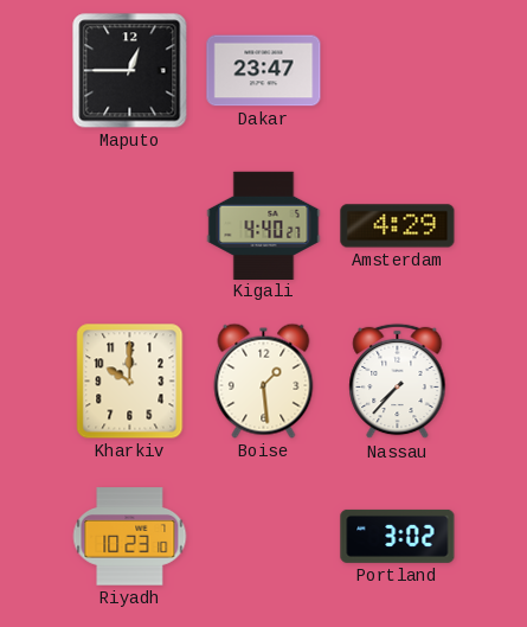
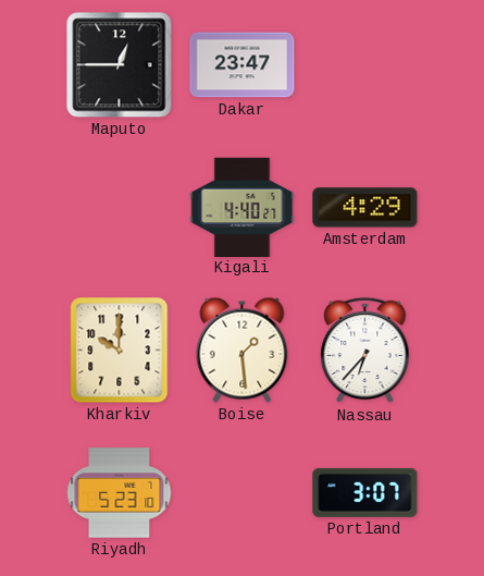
Nassau: 7:37 -> 6:37
Riyadh: 10:23 -> 5:23
Portland: 3:02 -> 3:07
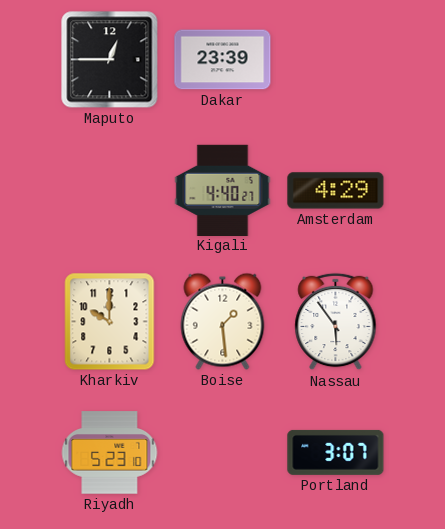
Dakar: 23:47 -> 23:39
Nassau: 6:37 -> 5:54
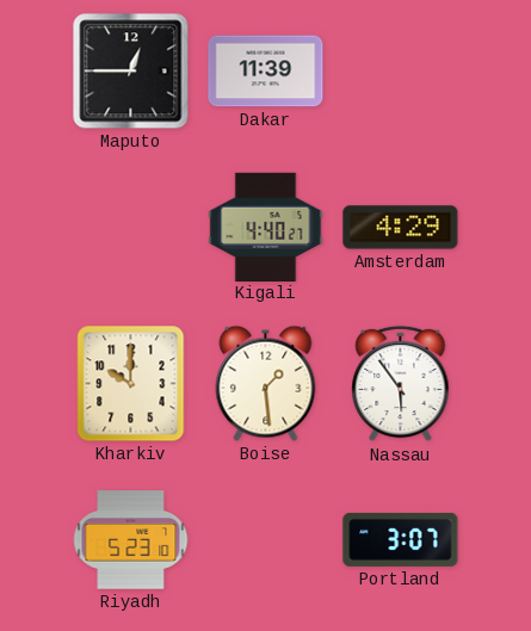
Dakar: 23:39 -> 11:39
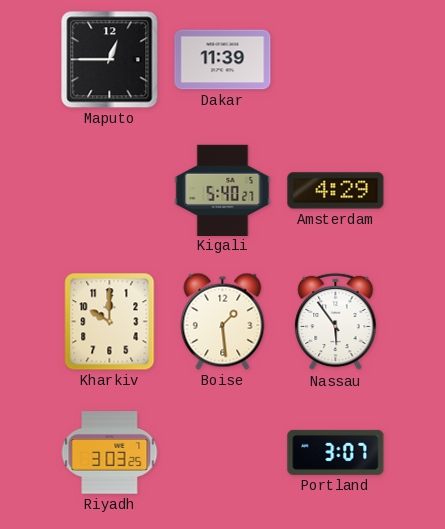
Kigali: 4:40 -> 5:40
Riyadh: 5:23 -> 3:03
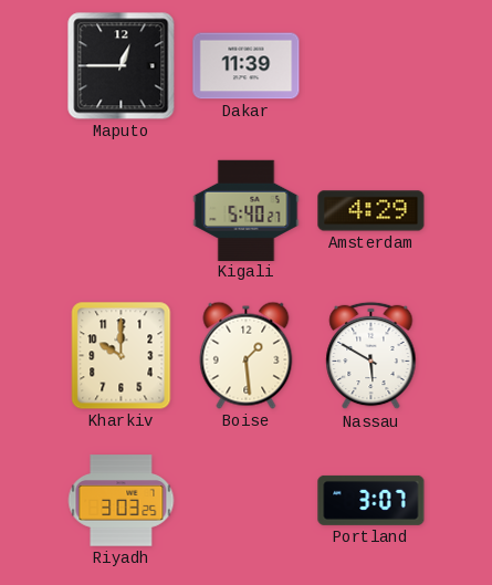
Nassau: 5:54 -> 5:50
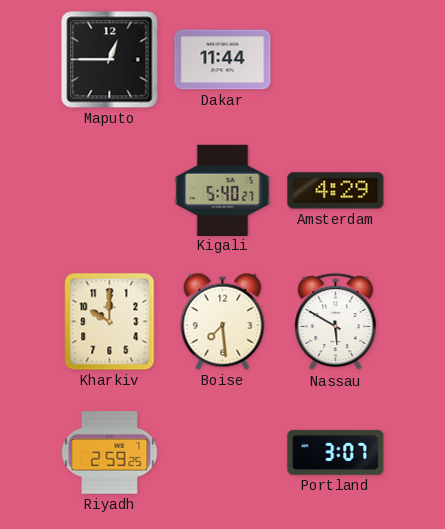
Dakar: 11:39 -> 11:44
Boise: 1:29 -> 7:29
Riyadh: 3:03 -> 2:59
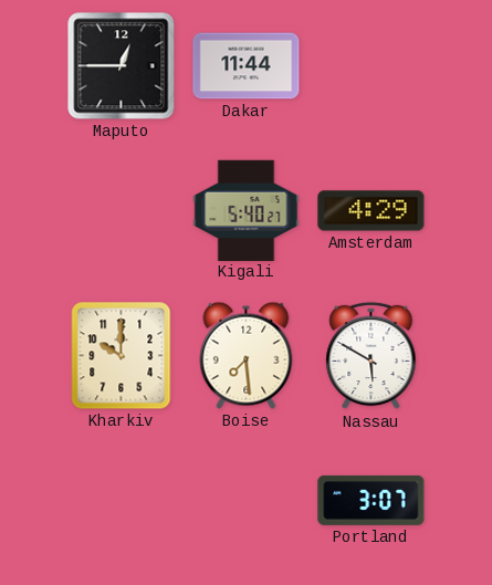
Riyadh: 2:59 -> none
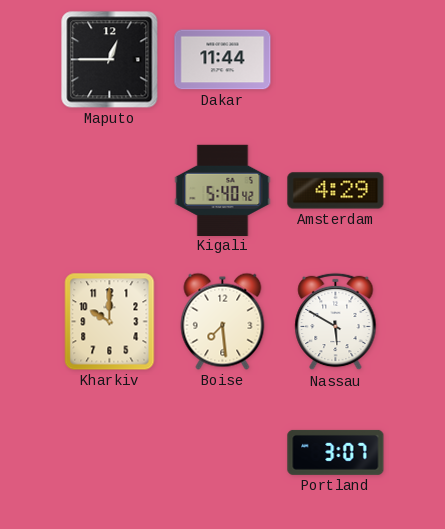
Kigali: 5:40:27 -> 5:40:42
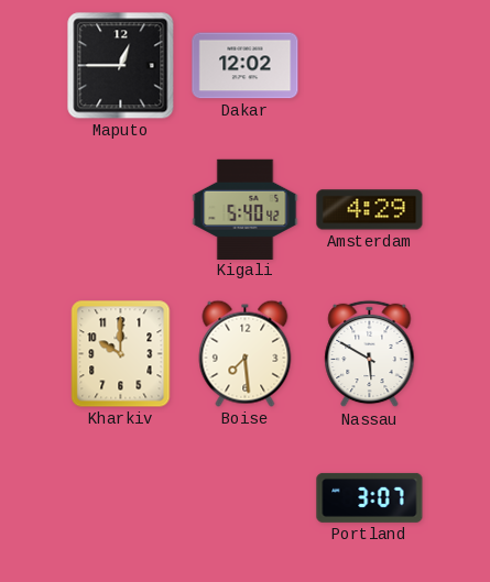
Dakar: 11:44 -> 12:02
